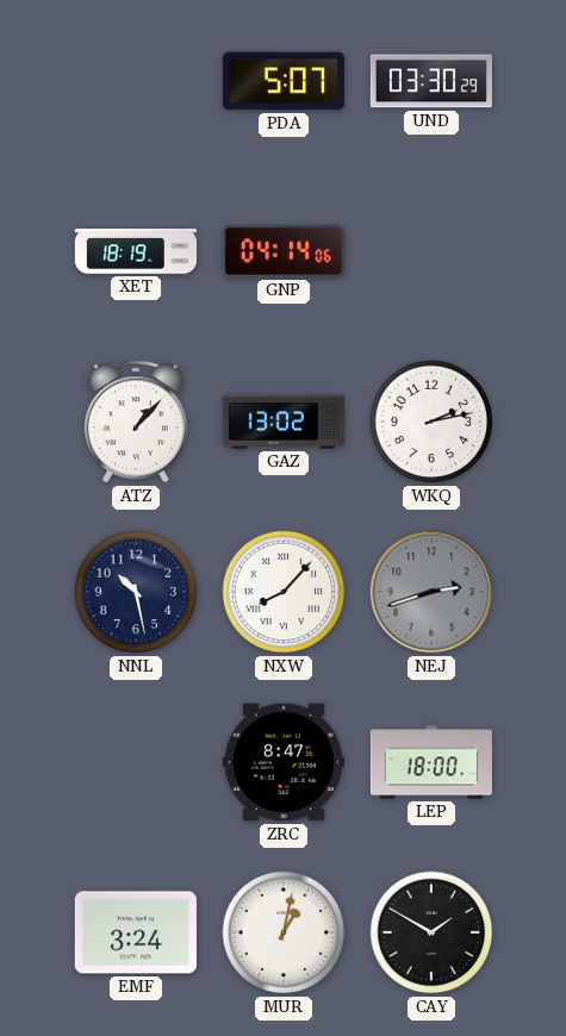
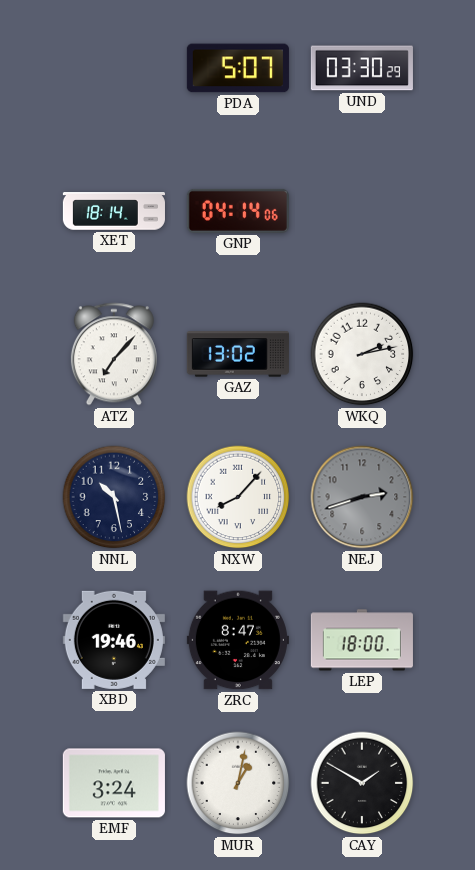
XET: 18:19 -> 18:14
ATZ: 1:07 -> 7:07
XBD: none -> 19:46
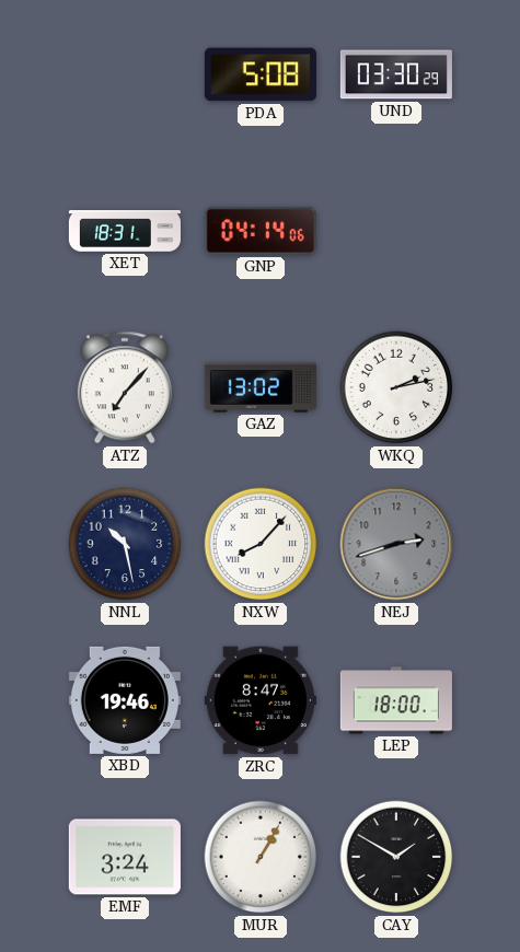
PDA: 5:07 -> 5:08
XET: 18:14 -> 18:31
MUR: 1:02 -> 1:05
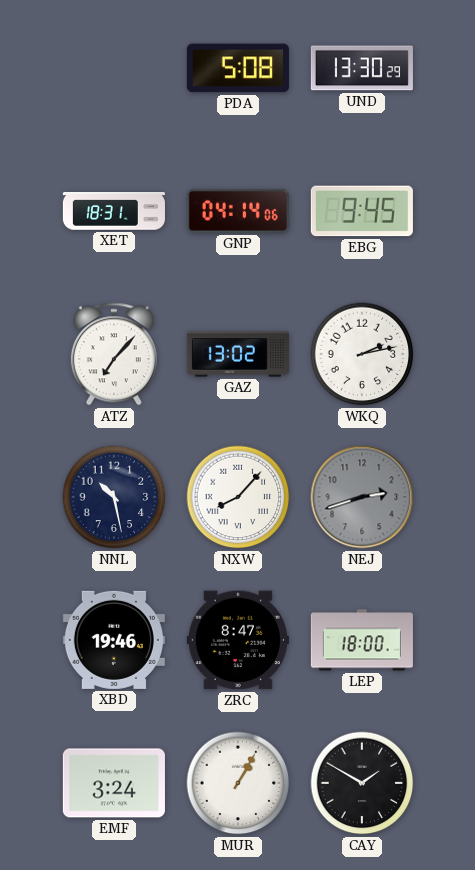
UND: 03:30 -> 13:30
EBG: none -> 9:45
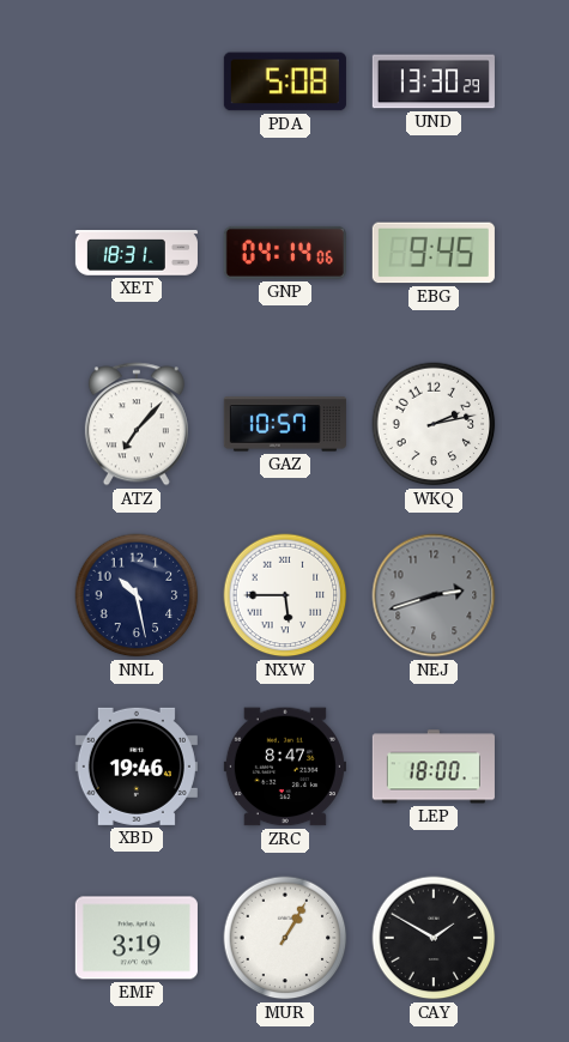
GAZ: 13:02 -> 10:57
NXW: 8:07 -> 5:45
EMF: 3:24 -> 3:19
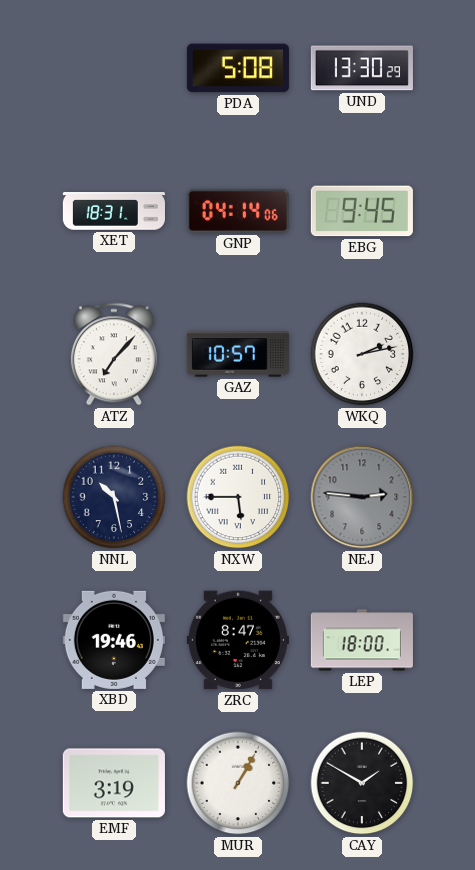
NEJ: 2:42 -> 2:46
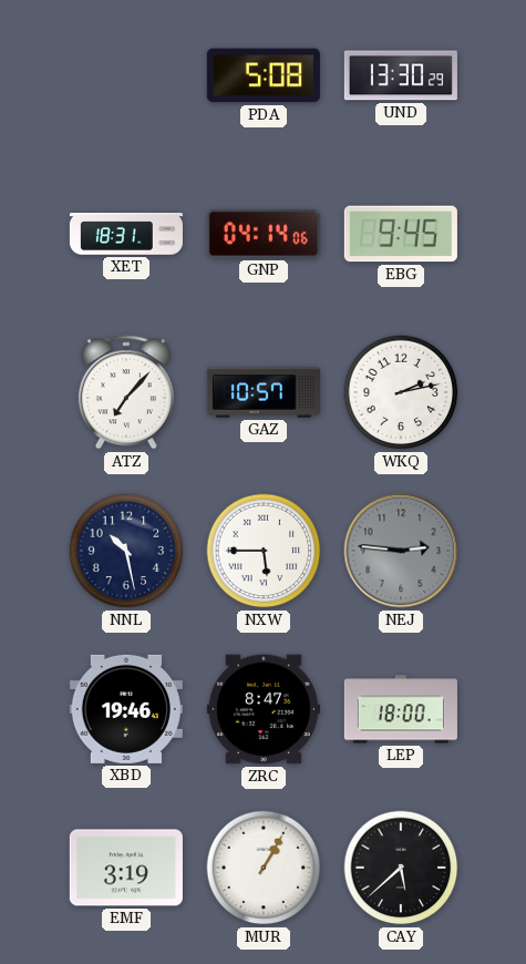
CAY: 1:50 -> 5:38
